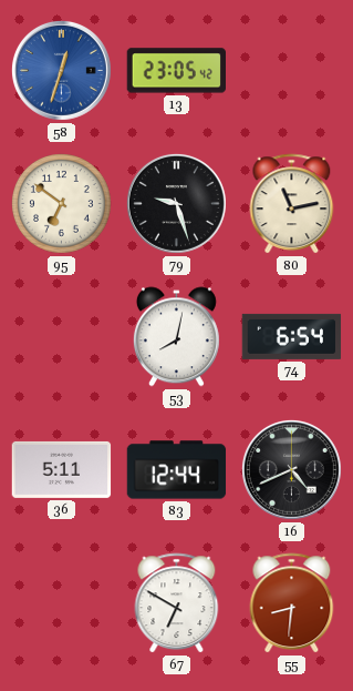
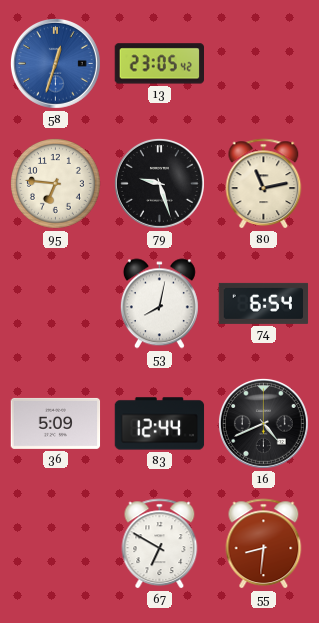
95: 6:51 -> 6:46
36: 5:11 -> 5:09
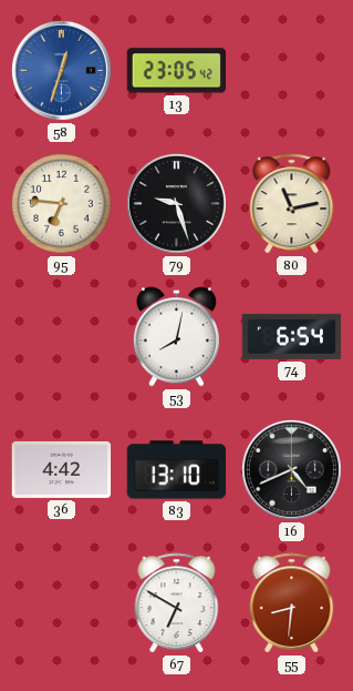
36: 5:09 -> 4:42
83: 12:44 -> 13:10
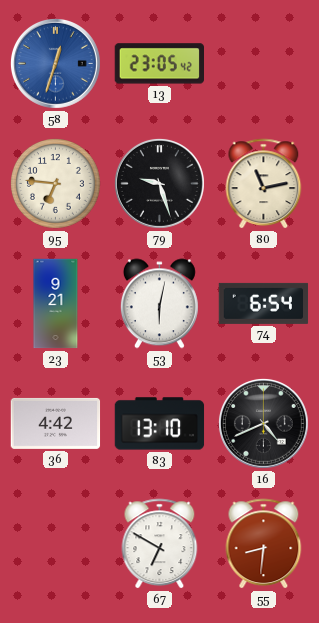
23: none -> 9:21
53: 8:02 -> 6:02
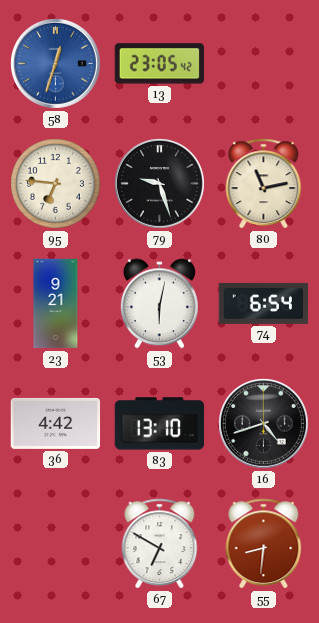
16: 4:41 -> 4:42
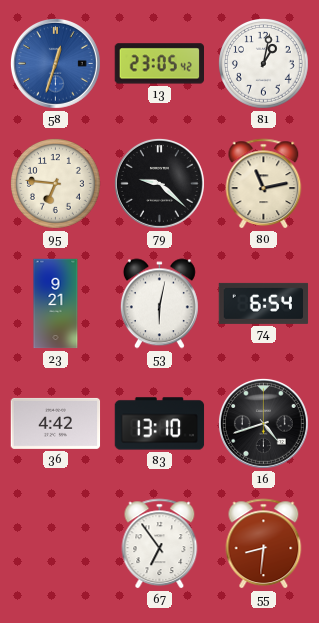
81: none -> 1:02
79: 9:27 -> 9:22
67: 6:50 -> 6:54
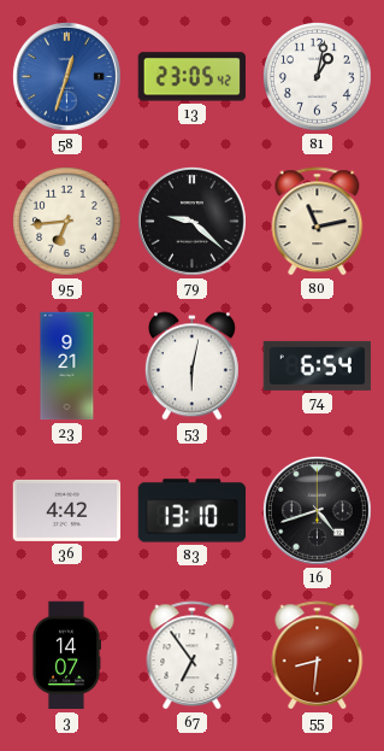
95: 6:46 -> 6:44
3: none -> 14:07
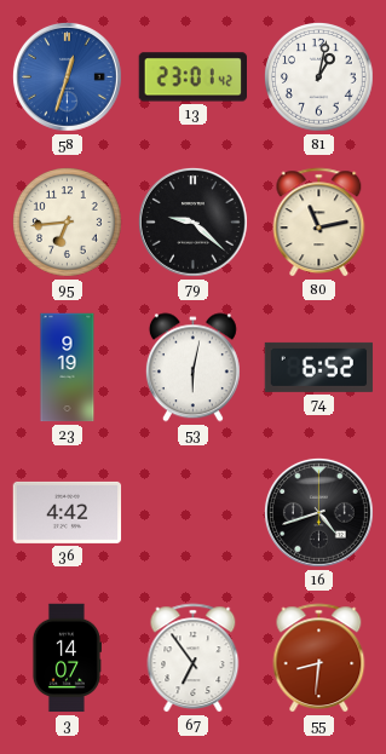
13: 23:05 -> 23:01
23: 9:21 -> 9:19
74: 6:54 -> 6:52
83: 13:10 -> none
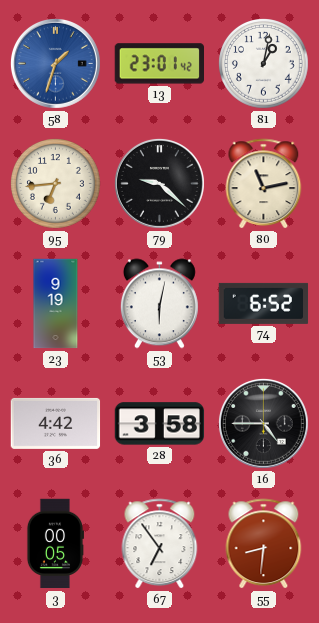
58: 12:33 -> 1:33
28: none -> 3:58
16: 4:42 -> 4:45
3: 14:07 -> 00:05
